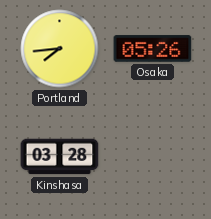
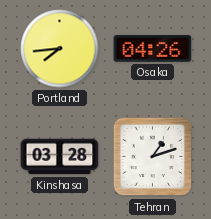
Osaka: 05:26 -> 04:26
Tehran: none -> 1:12
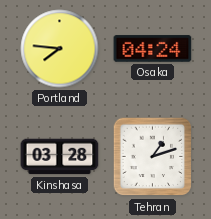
Portland: 7:44 -> 7:46
Osaka: 04:26 -> 04:24
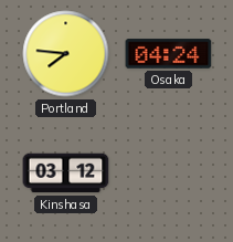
Kinshasa: 03:28 -> 03:12
Tehran: 1:12 -> none
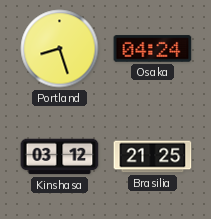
Portland: 7:46 -> 8:27
Brasilia: none -> 21:25
